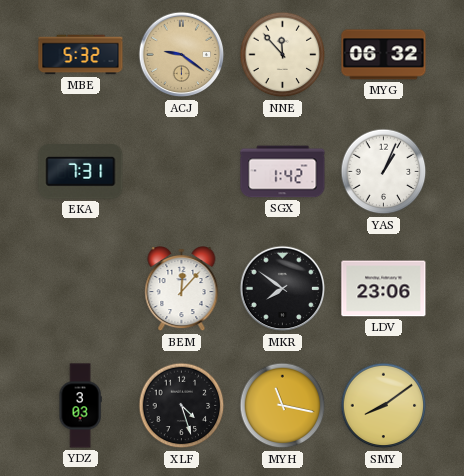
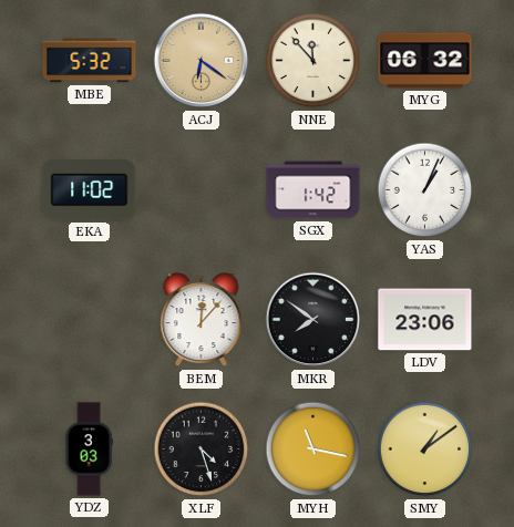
ACJ: 9:21 -> 6:21
EKA: 7:31 -> 11:02
SMY: 8:09 -> 1:09
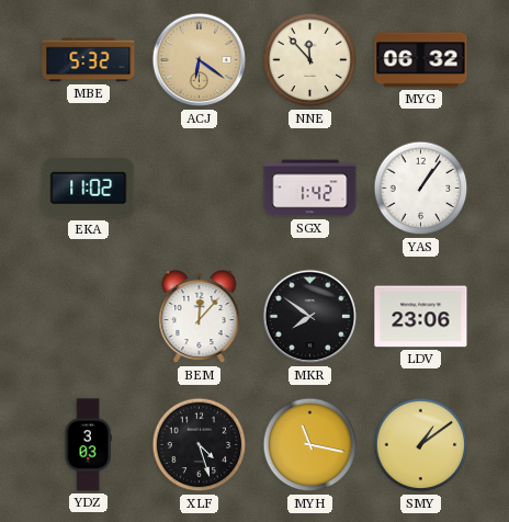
YAS: 1:04 -> 1:06
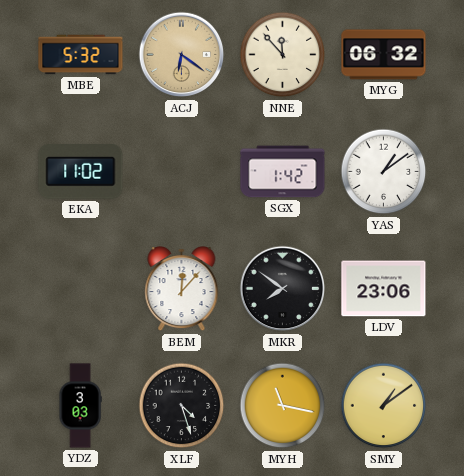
YAS: 1:06 -> 1:09
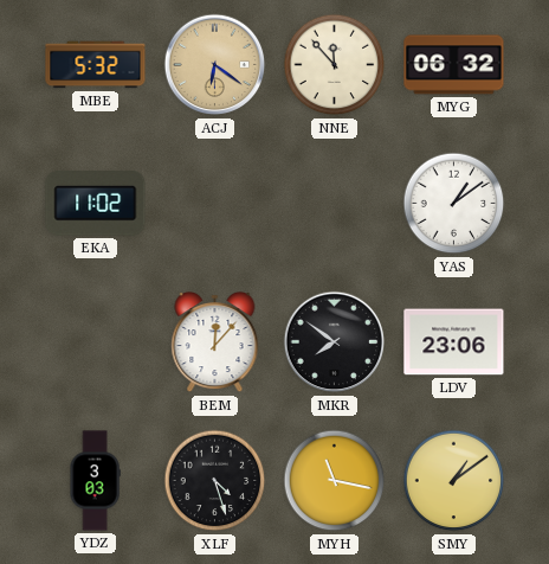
SGX: 1:42 -> none
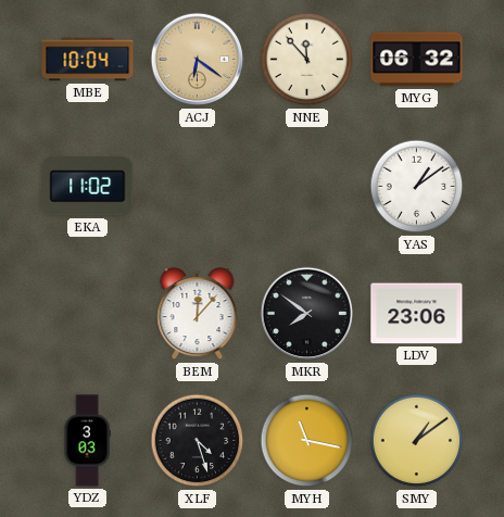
MBE: 5:32 -> 10:04
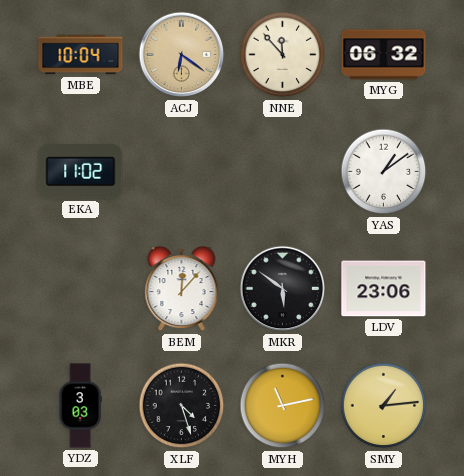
MKR: 7:51 -> 5:51
MYH: 11:17 -> 11:13
SMY: 1:09 -> 1:14
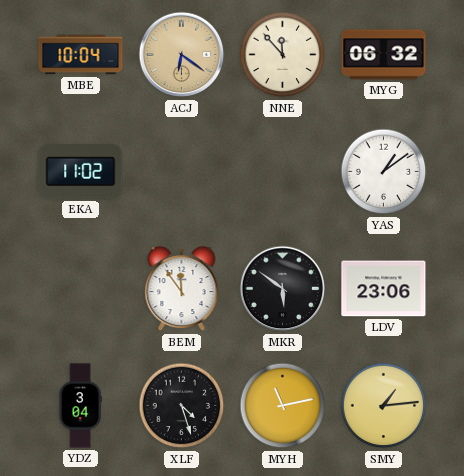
BEM: 12:07 -> 11:54
YDZ: 3:03 -> 3:04
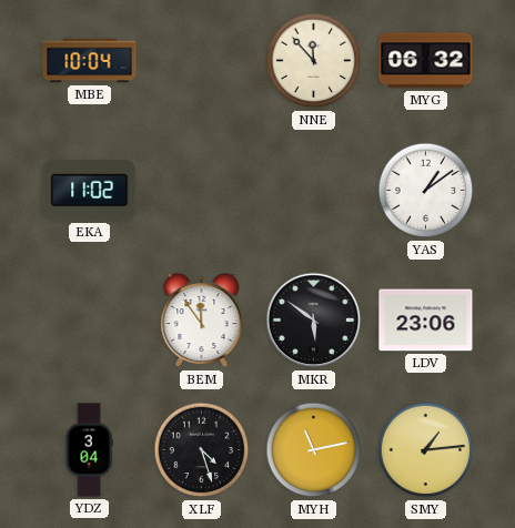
ACJ: 6:21 -> none
